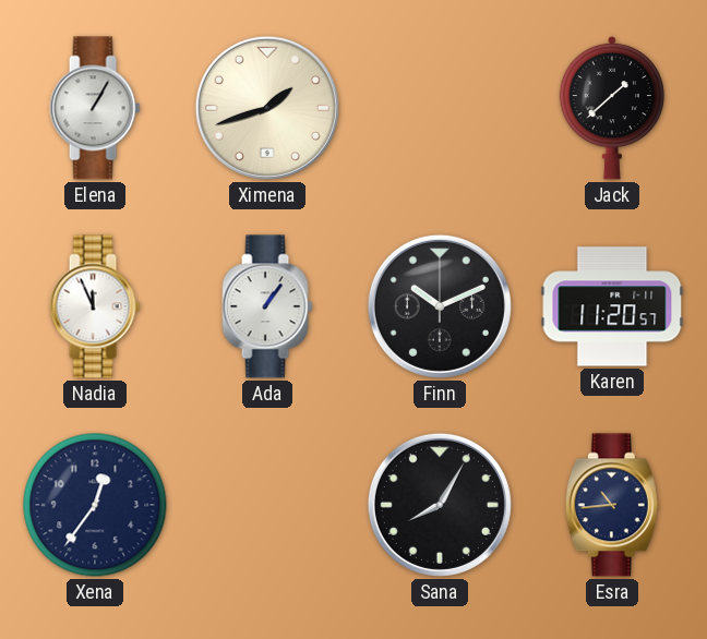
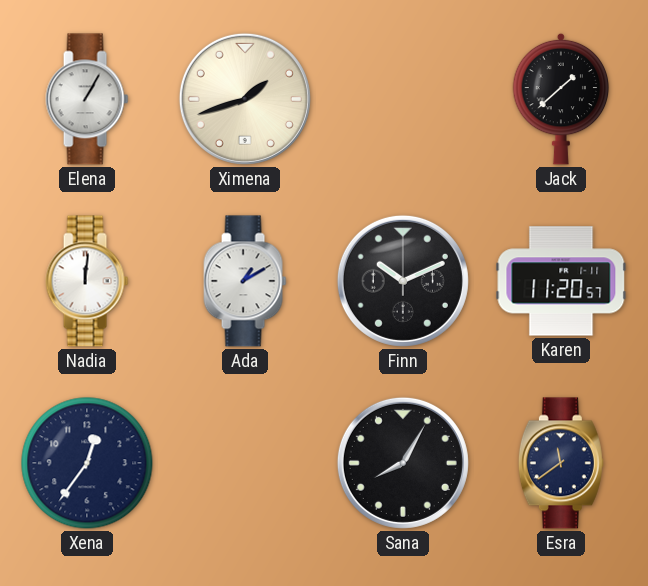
Nadia: 11:56 -> 12:01
Ada: 1:06 -> 1:10
Esra: 10:44 -> 11:39
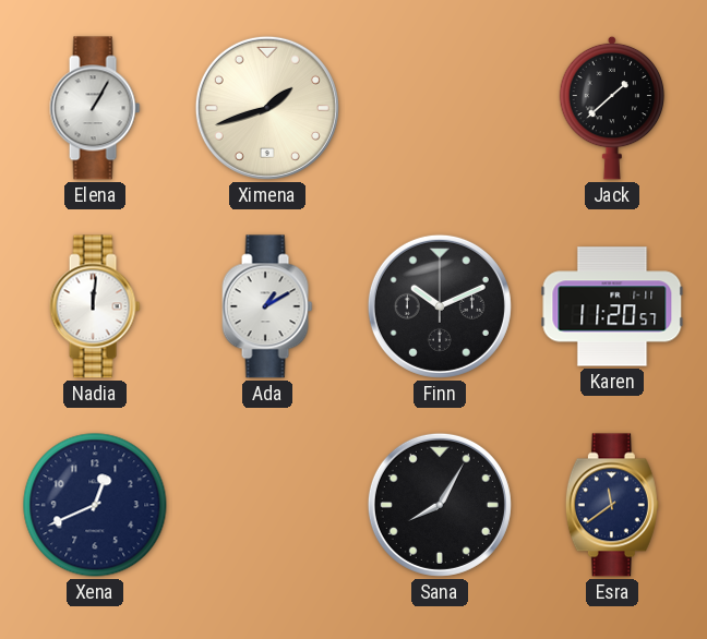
Xena: 12:36 -> 12:41
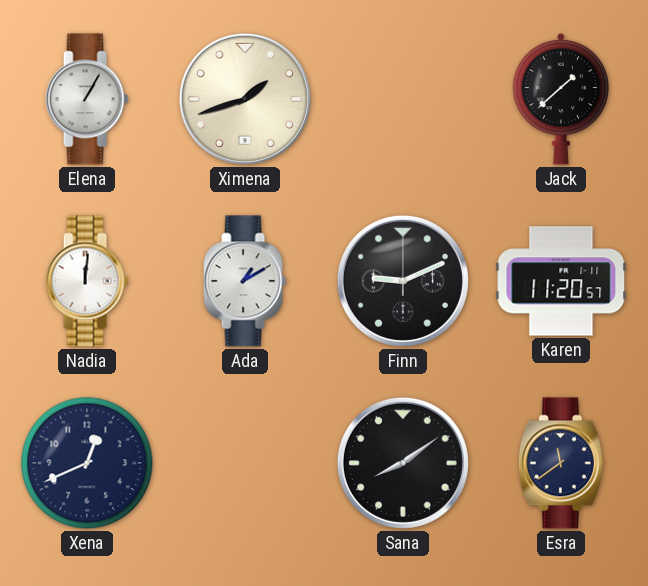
Finn: 10:11 -> 9:11
Sana: 8:05 -> 8:09
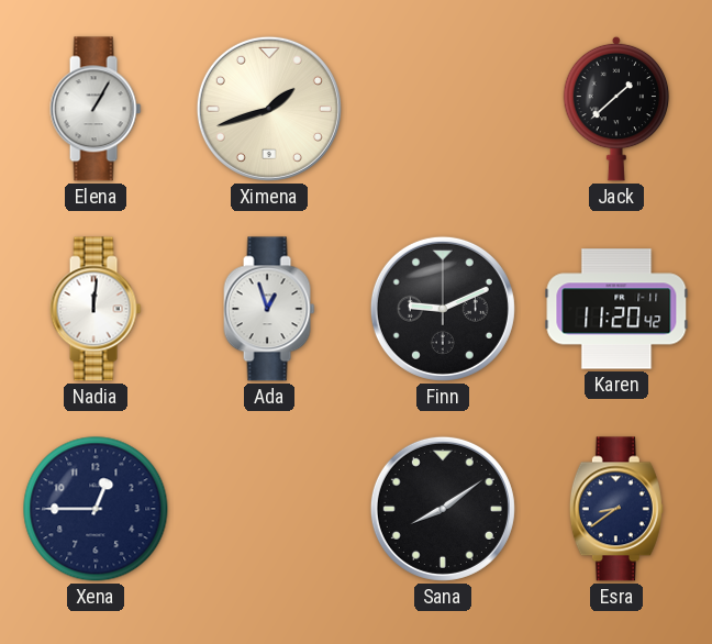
Ada: 1:10 -> 12:57
Karen: 11:20:57 -> 11:20:42
Xena: 12:41 -> 12:45
Esra: 11:39 -> 8:39
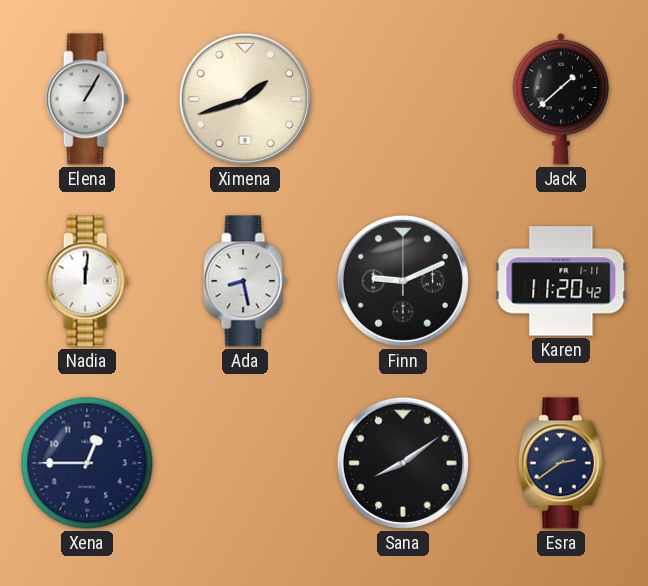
Ada: 12:57 -> 8:28
Esra: 8:39 -> 2:39
